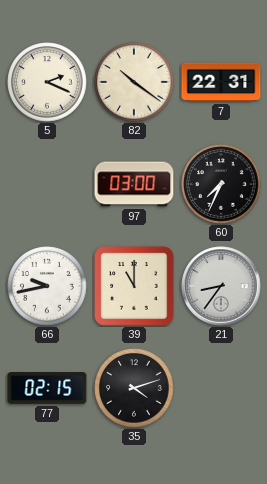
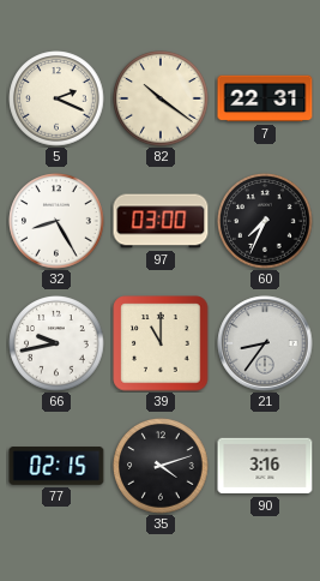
32: none -> 8:25
90: none -> 3:16
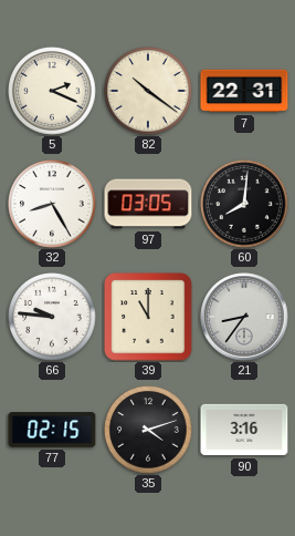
97: 03:00 -> 03:05
60: 7:34 -> 8:01
66: 9:43 -> 9:46
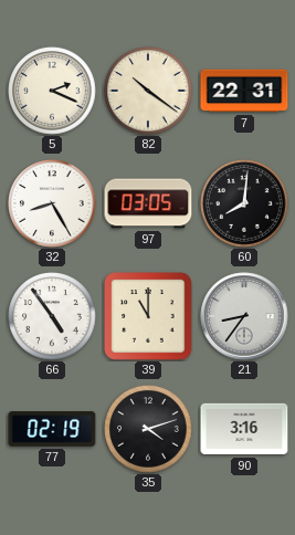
66: 9:46 -> 4:54
77: 02:15 -> 02:19
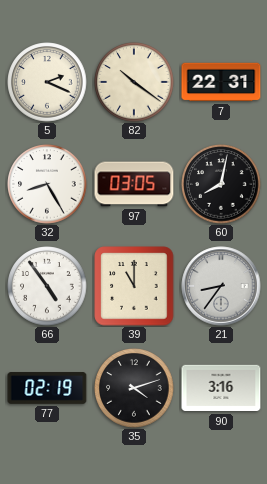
60: 8:01 -> 8:02
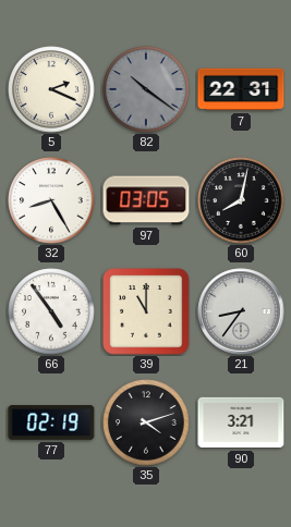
82 dial: cream -> grey
90: 3:16 -> 3:21
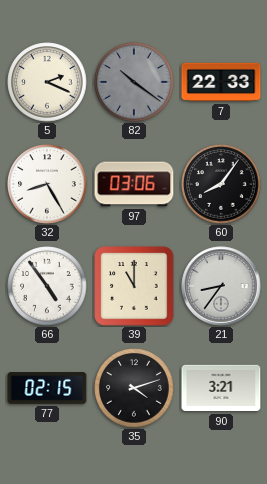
7: 22:31 -> 22:33
97: 03:05 -> 03:06
60: 8:02 -> 8:06
77: 02:19 -> 02:15
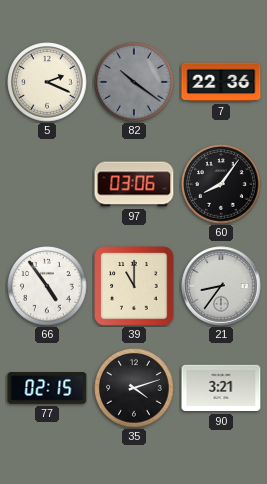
7: 22:33 -> 22:36
32: 8:25 -> none
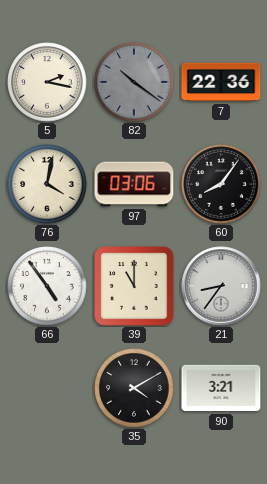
5: 2:19 -> 2:17
76: none -> 4:02
77: 02:15 -> none
35: 4:12 -> 4:10
